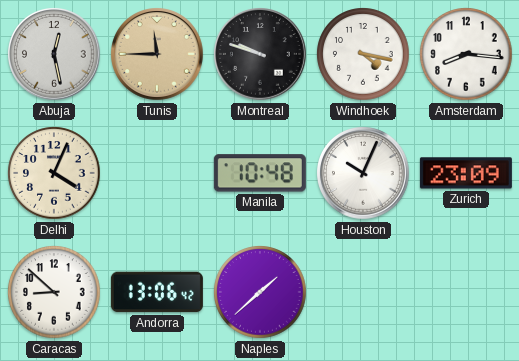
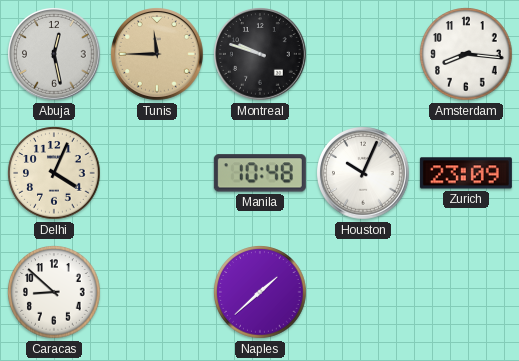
Windhoek: 4:17 -> none
Andorra: 13:06 -> none
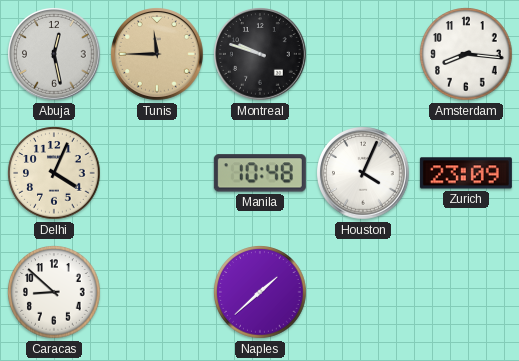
Houston: 10:04 -> 4:04
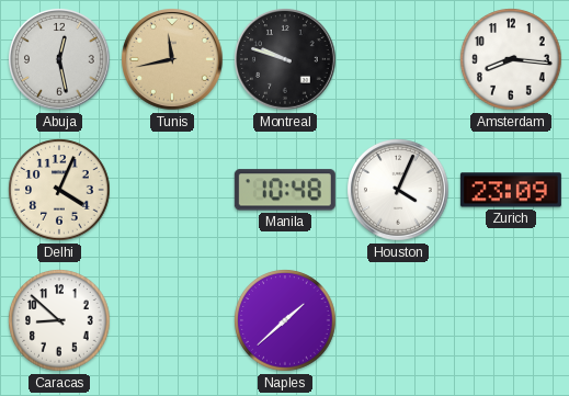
Tunis: 11:45 -> 11:43
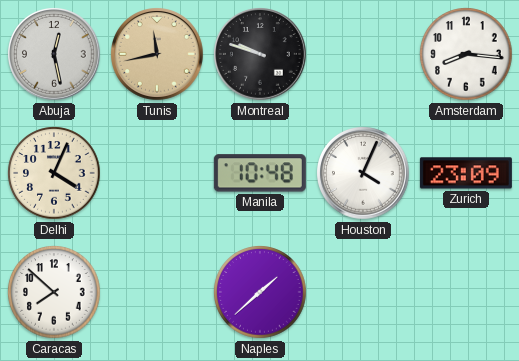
Caracas: 8:52 -> 7:52
